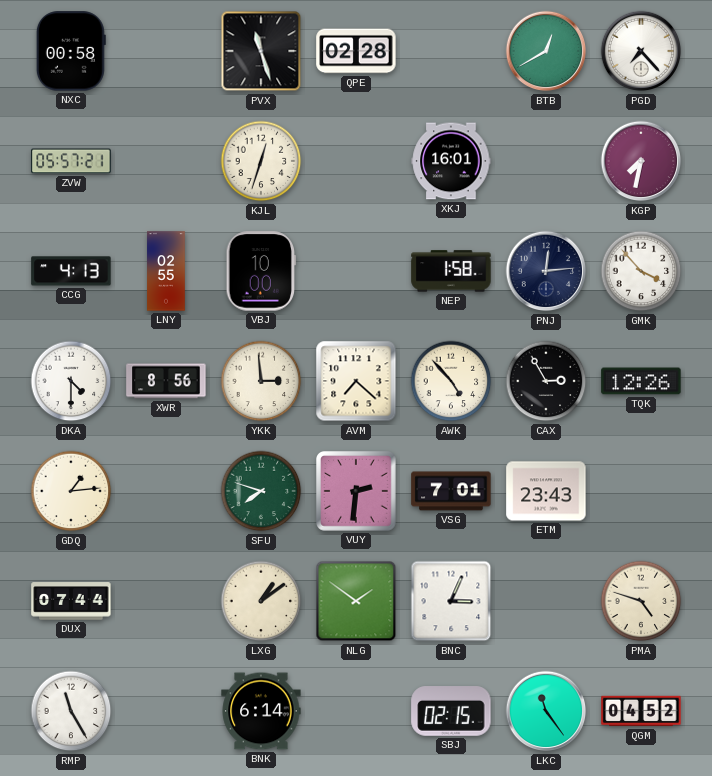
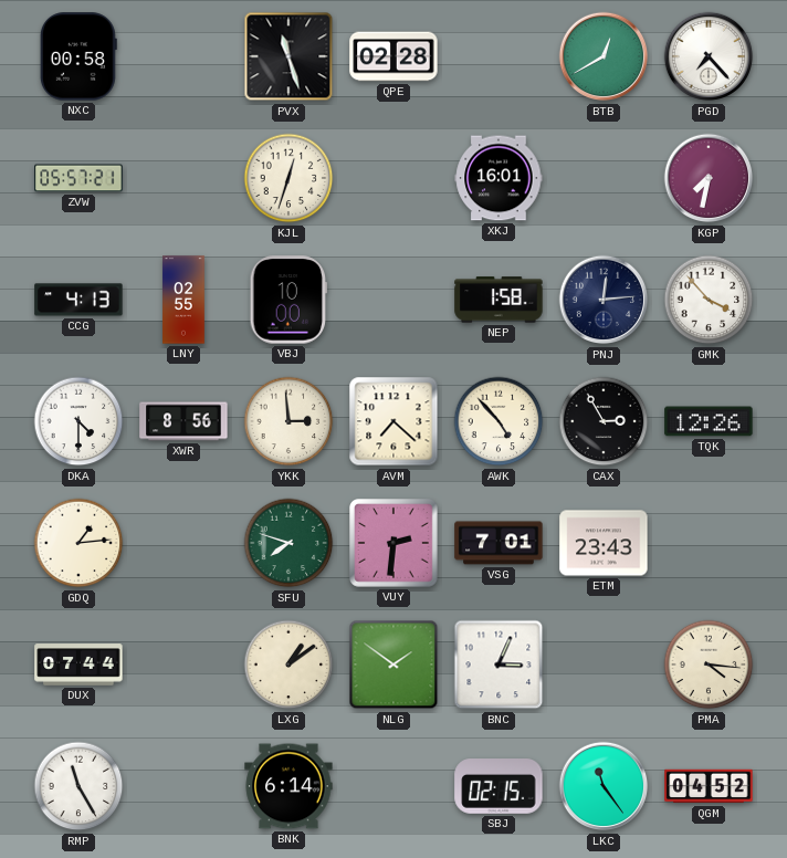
PMA: 4:48 -> 4:16
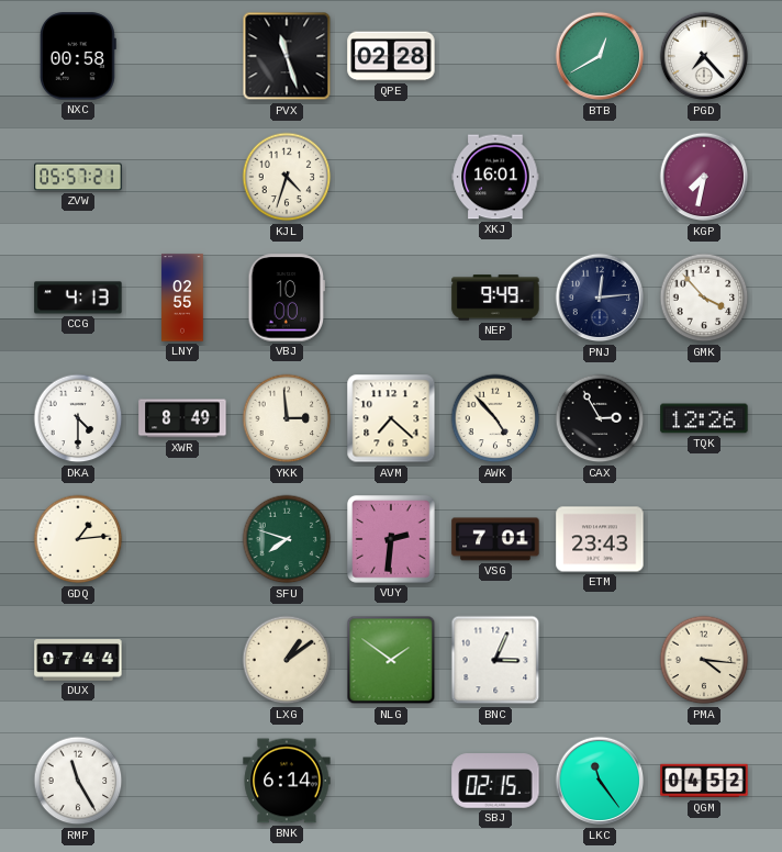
KJL: 12:33 -> 4:33
NEP: 1:58 -> 9:49
XWR: 8:56 -> 8:49
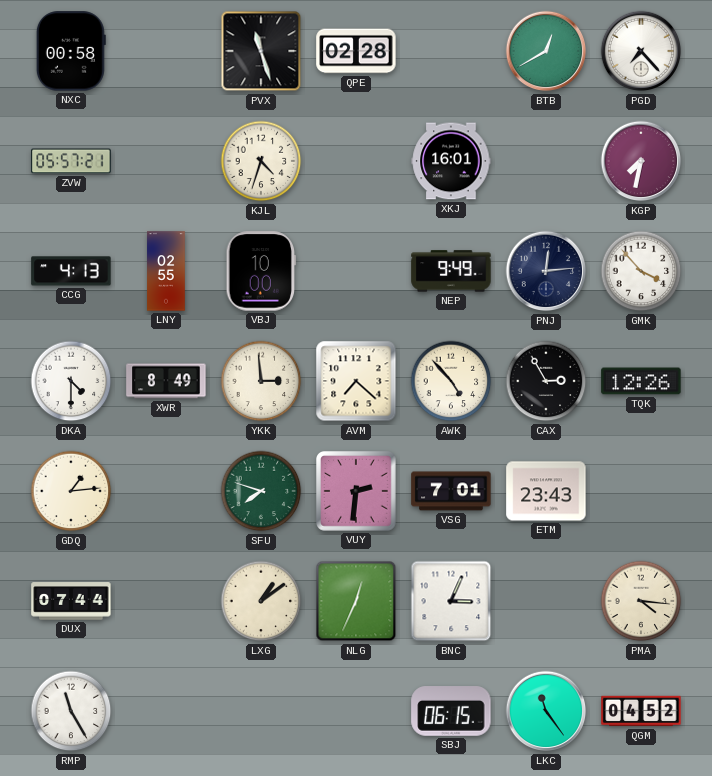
NLG: 1:51 -> 12:34
BNK: 6:14 -> none
SBJ: 02:15 -> 06:15
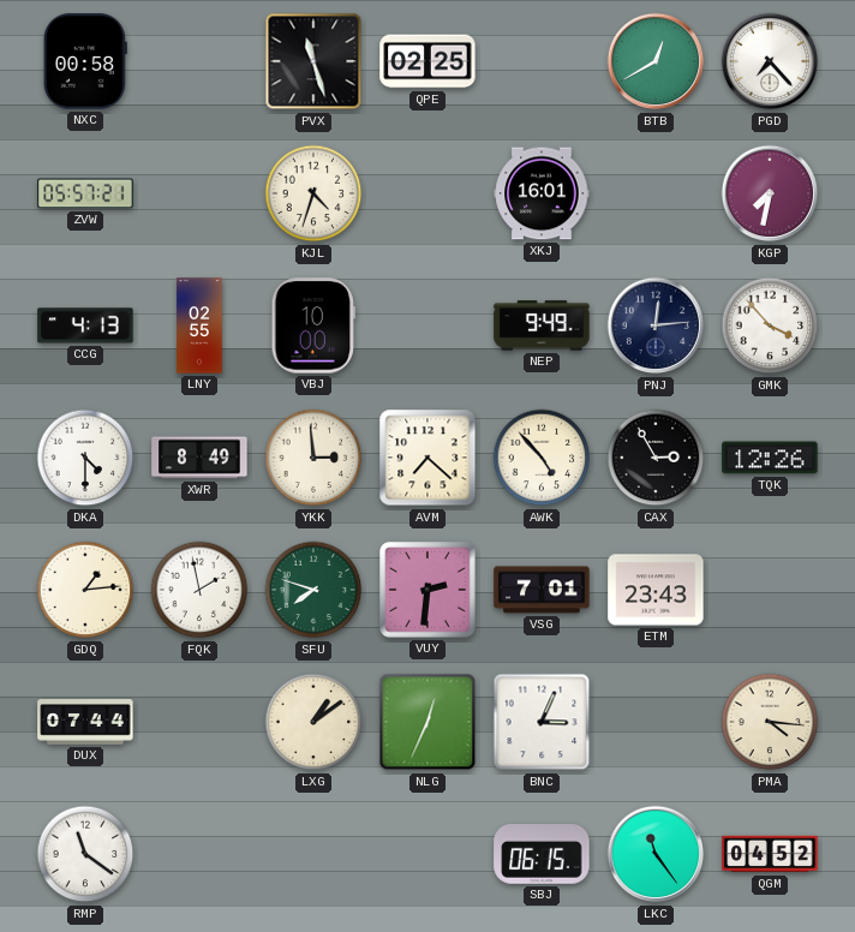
QPE: 02:28 -> 02:25
FQK: none -> 1:58
RMP: 11:25 -> 11:21
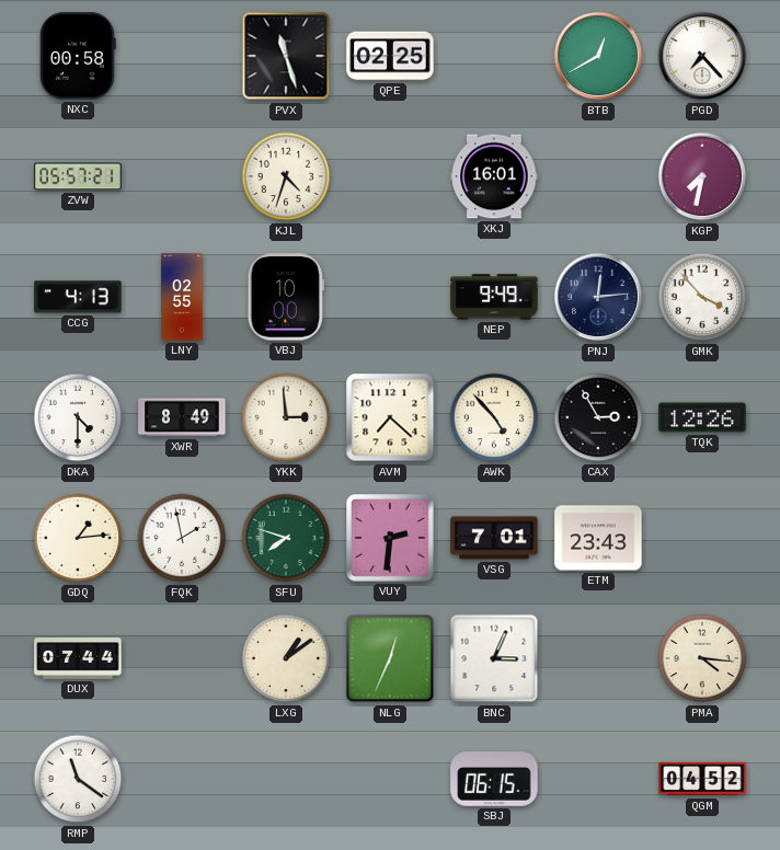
LKC: 11:24 -> none
